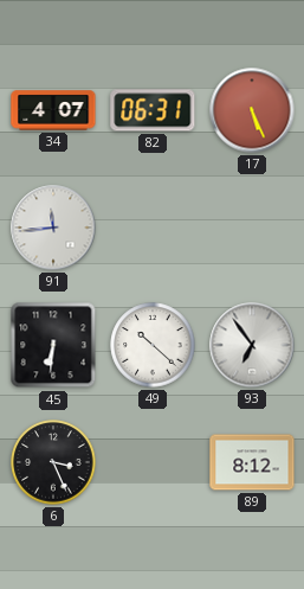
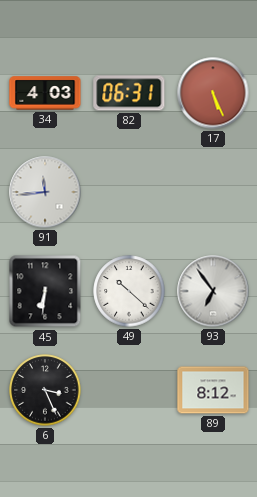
34: 4:07 -> 4:03
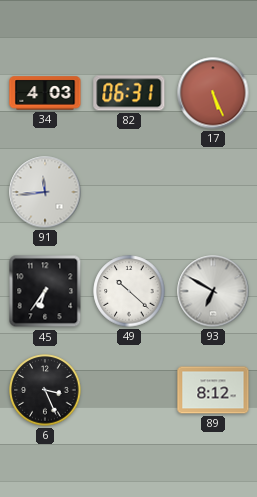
45: 6:31 -> 6:36
93: 6:54 -> 6:50
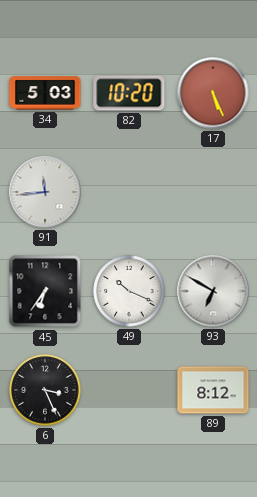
34: 4:03 -> 5:03
82: 06:31 -> 10:20
49: 10:22 -> 10:19
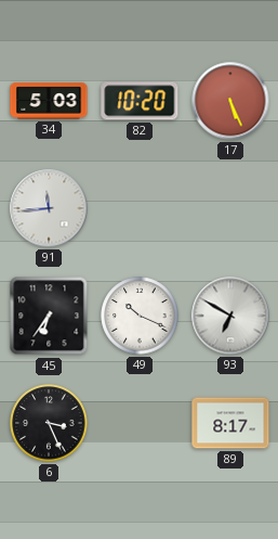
89: 8:12 -> 8:17
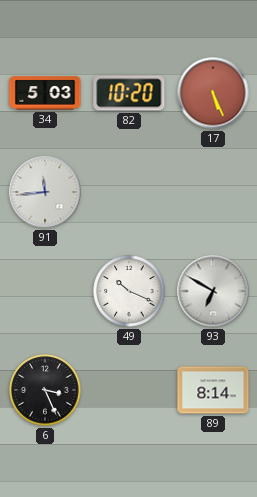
45: 6:36 -> none
89: 8:17 -> 8:14
